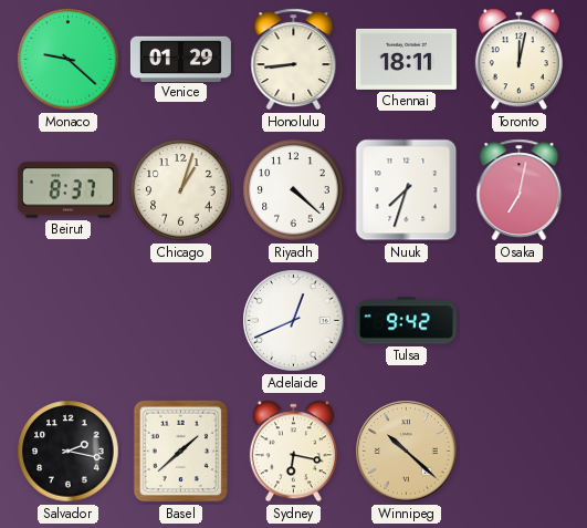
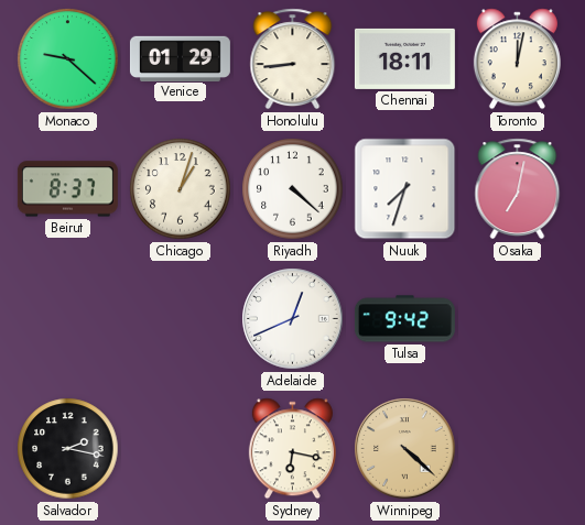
Basel: 1:38 -> none
Winnipeg: 10:22 -> 4:22
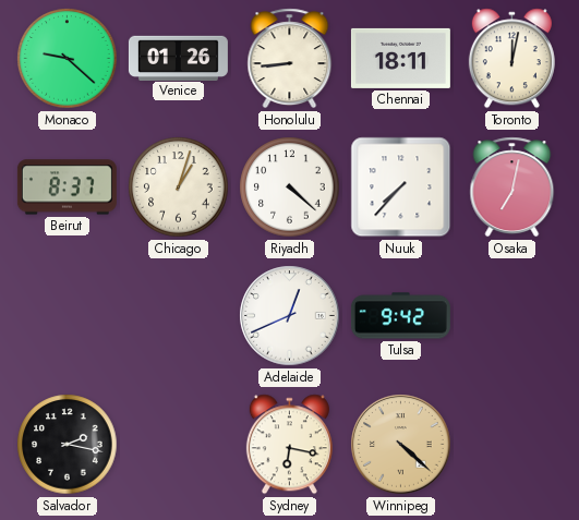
Venice: 01:29 -> 01:26
Nuuk: 7:33 -> 7:37
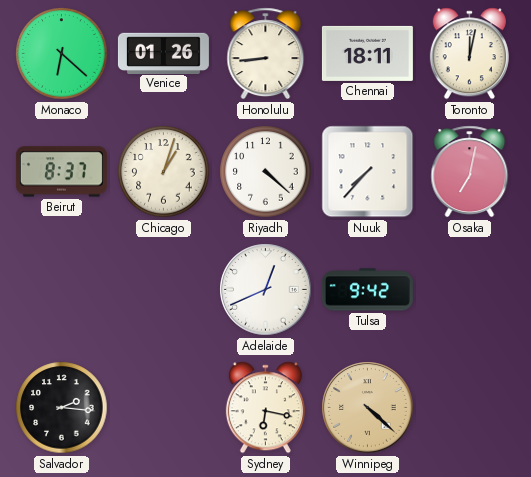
Monaco: 9:22 -> 6:22
Salvador: 2:17 -> 2:16
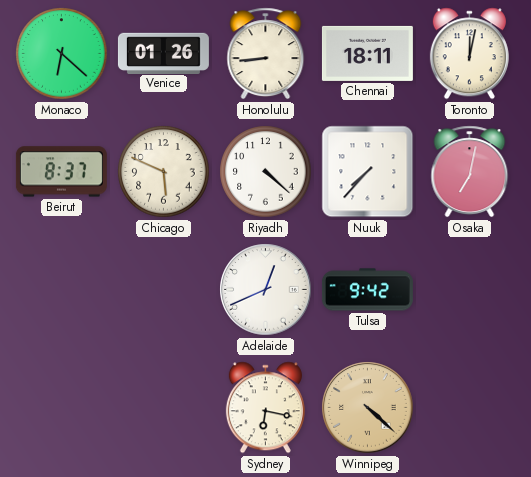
Chicago: 1:03 -> 5:49
Salvador: 2:16 -> none
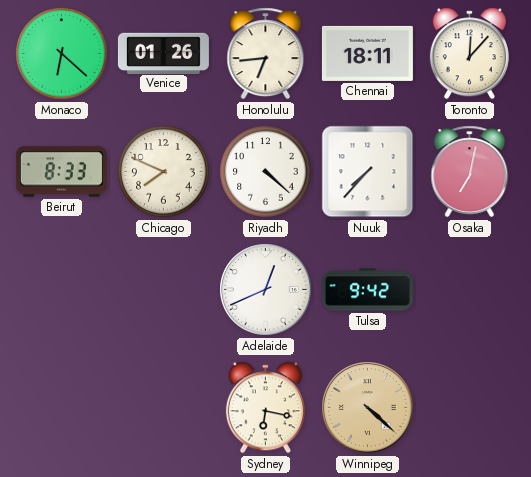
Honolulu: 8:44 -> 6:44
Toronto: 12:02 -> 12:07
Beirut: 8:37 -> 8:33
Chicago: 5:49 -> 7:49
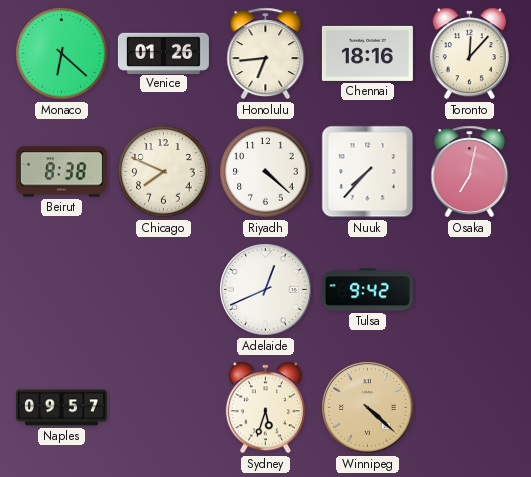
Chennai: 18:11 -> 18:16
Beirut: 8:33 -> 8:38
Naples: none -> 09:57
Sydney: 6:17 -> 5:33
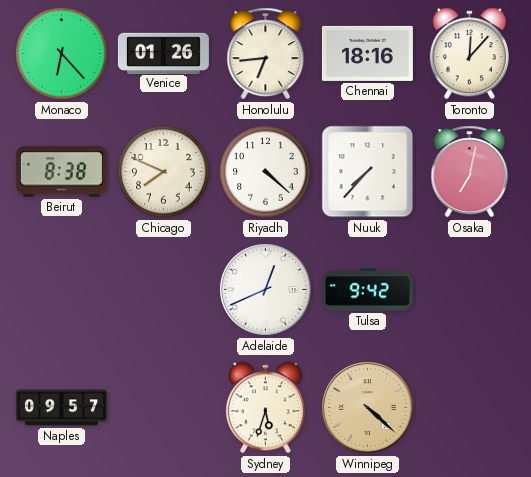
Monaco: 6:22 -> 6:23
